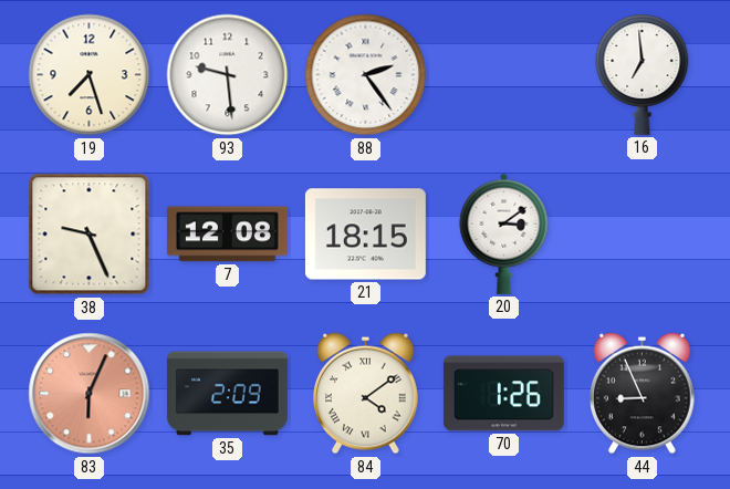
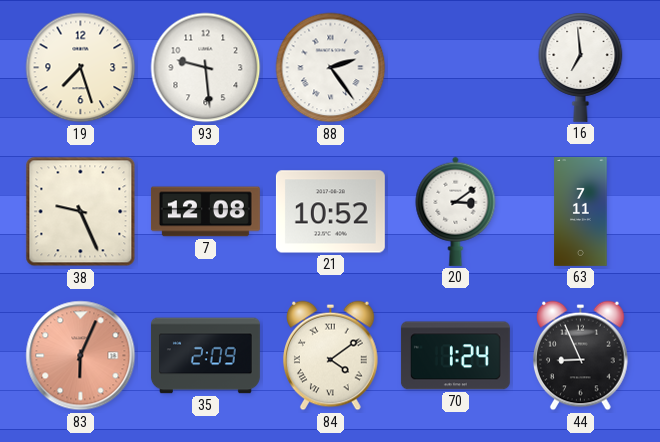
21: 18:15 -> 10:52
63: none -> 7:11
70: 1:26 -> 1:24
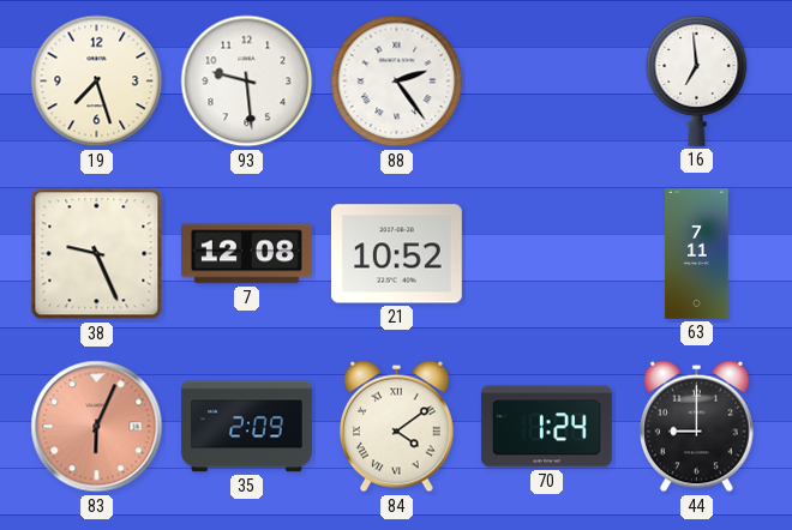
20: 3:09 -> none
44: 8:56 -> 9:00
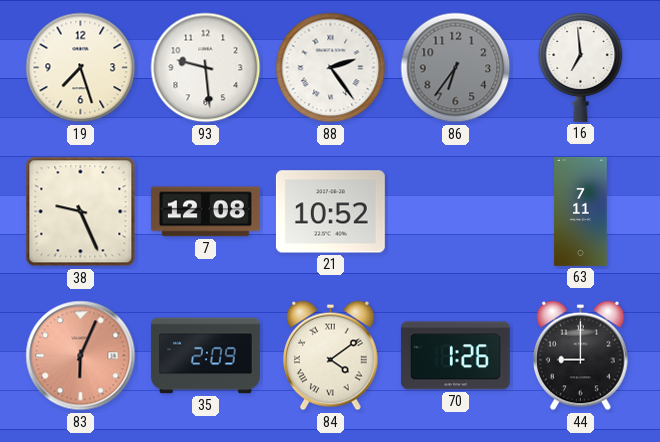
86: none -> 6:36
70: 1:24 -> 1:26
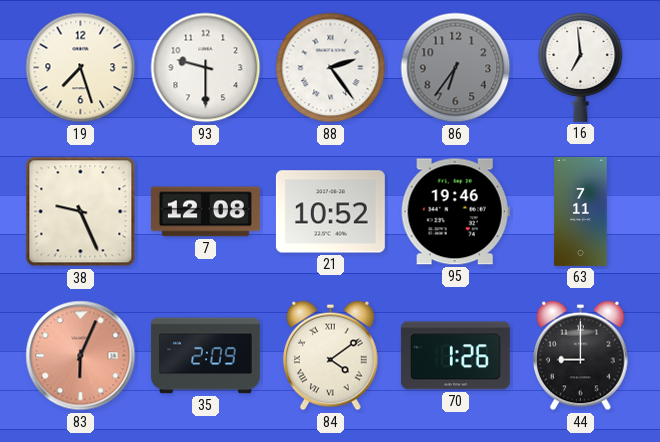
93: 9:29 -> 9:30
95: none -> 19:46
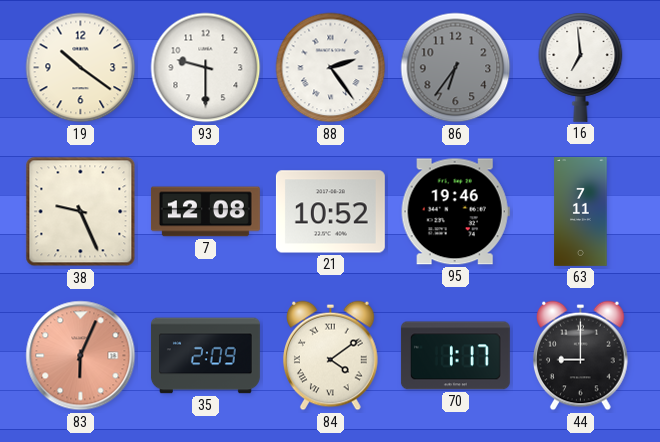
19: 7:27 -> 10:21
70: 1:26 -> 1:17
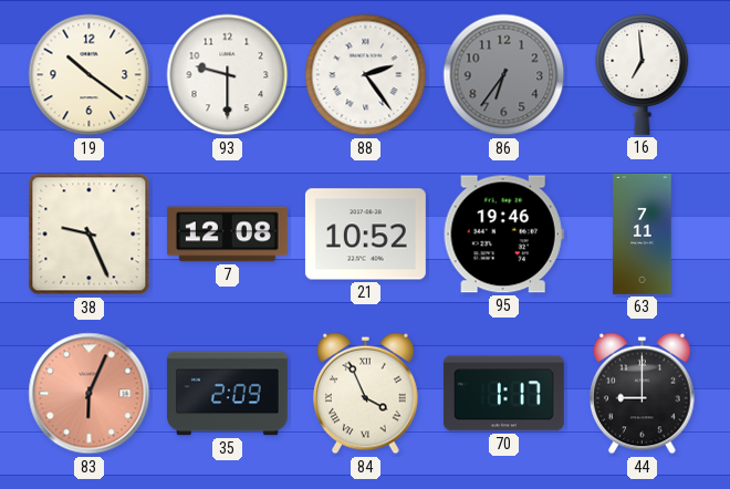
84: 4:09 -> 3:56
